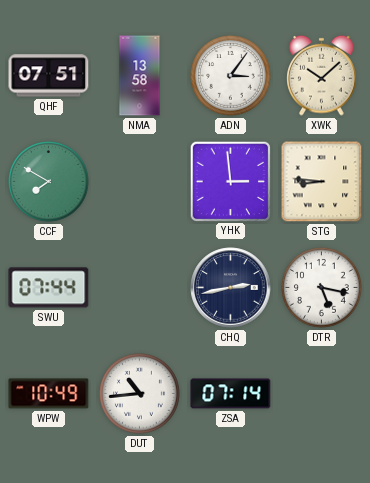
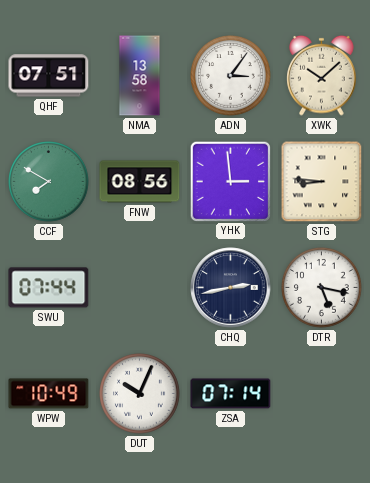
FNW: none -> 08:56
DUT: 10:44 -> 10:04
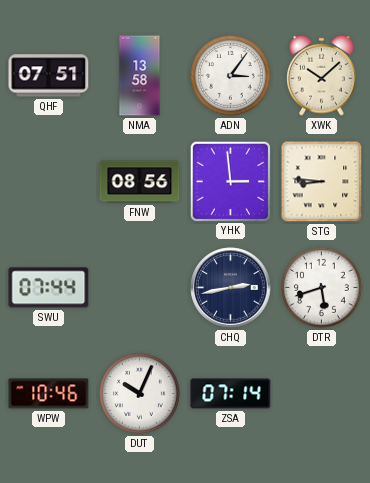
CCF: 7:50 -> none
DTR: 5:17 -> 5:42
WPW: 10:49 -> 10:46
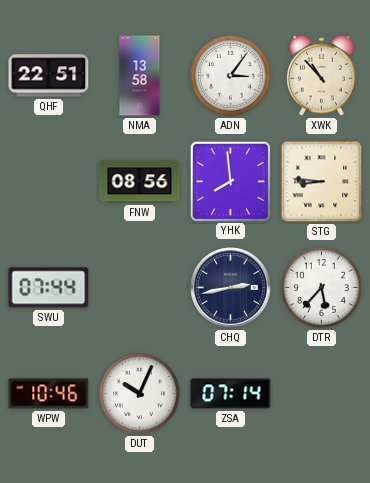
QHF: 07:51 -> 22:51
XWK: 10:08 -> 10:53
YHK: 2:59 -> 7:59
DTR: 5:42 -> 5:37
